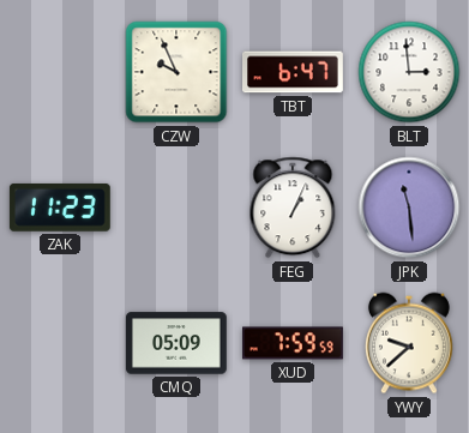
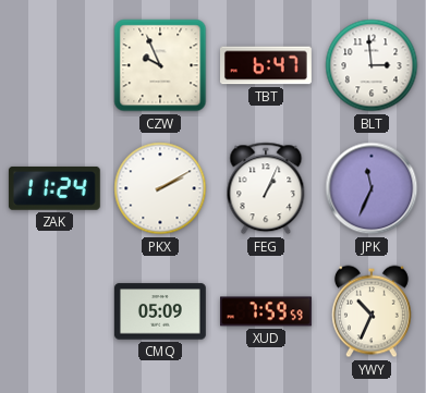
ZAK: 11:23 -> 11:24
PKX: none -> 2:10
JPK: 11:29 -> 11:34
YWY: 9:38 -> 10:34
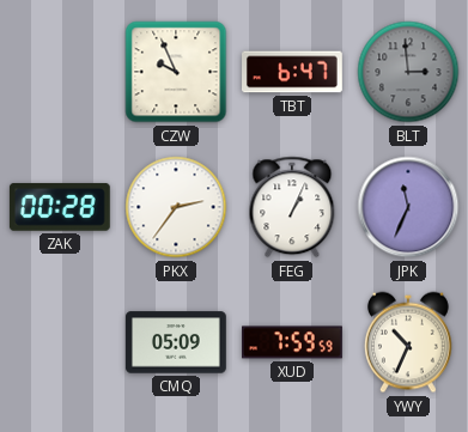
BLT dial: white -> grey
ZAK: 11:24 -> 00:28
PKX: 2:10 -> 2:36
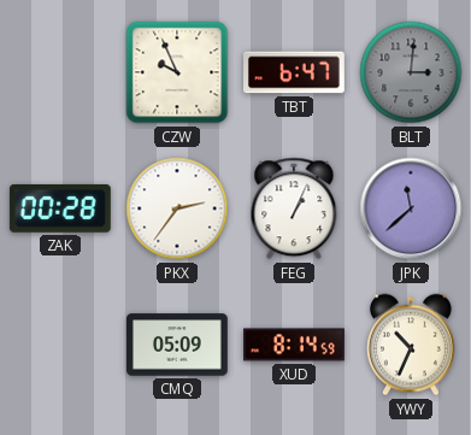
BLT: 2:59 -> 3:01
JPK: 11:34 -> 11:38
XUD: 7:59 -> 8:14
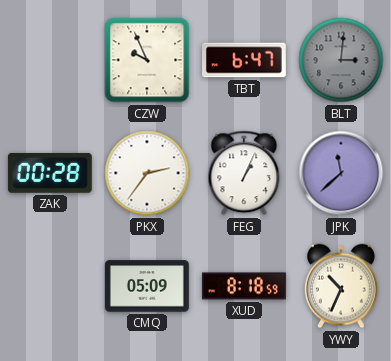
XUD: 8:14 -> 8:18
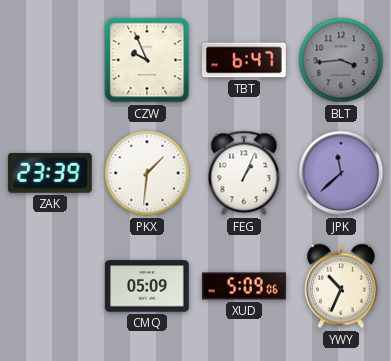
BLT: 3:01 -> 3:44
ZAK: 00:28 -> 23:39
PKX: 2:36 -> 1:31
XUD: 8:18 -> 5:09
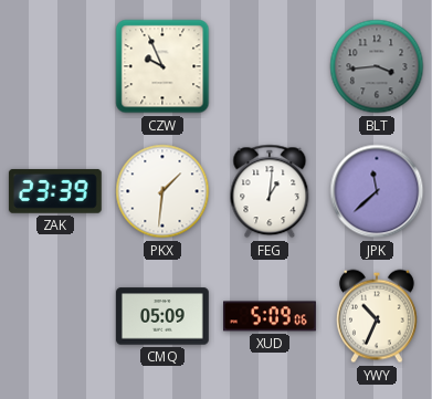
TBT: 6:47 -> none
FEG: 1:04 -> 1:01
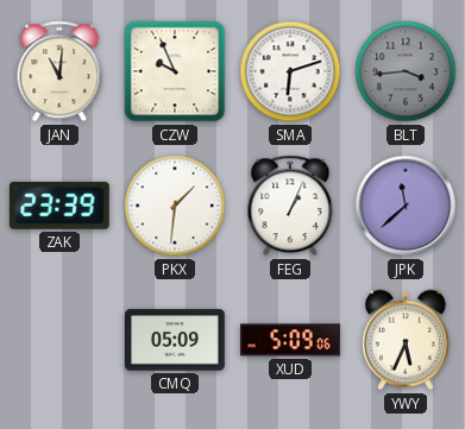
JAN: none -> 11:01
SMA: none -> 6:12
FEG: 1:01 -> 1:04
YWY: 10:34 -> 5:34
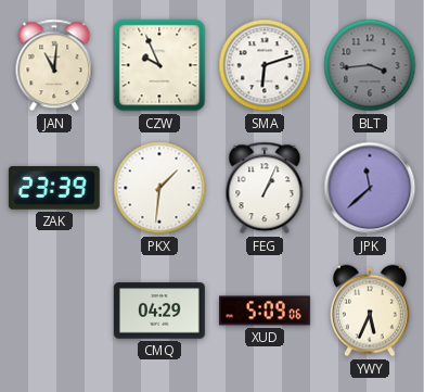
CMQ: 05:09 -> 04:29
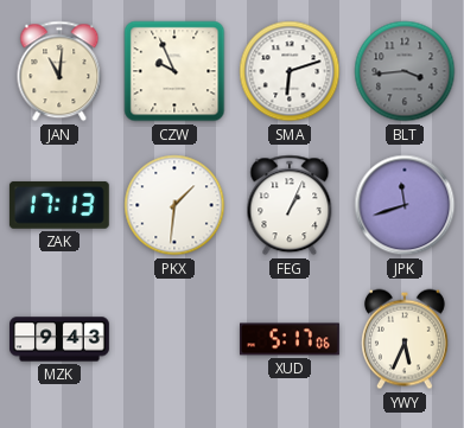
ZAK: 23:39 -> 17:13
JPK: 11:38 -> 11:42
MZK: none -> 9:43
CMQ: 04:29 -> none
XUD: 5:09 -> 5:17
